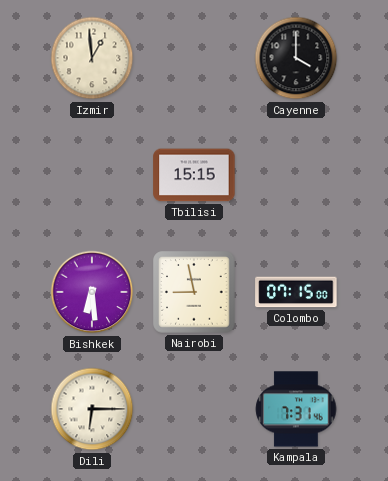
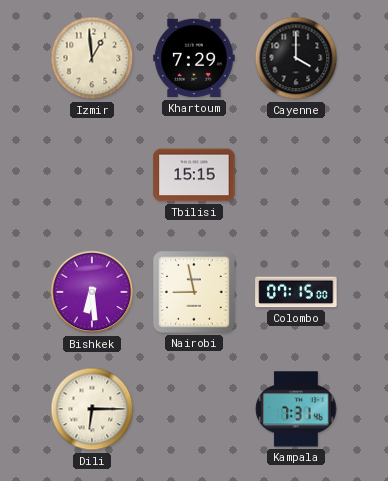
Khartoum: none -> 7:29
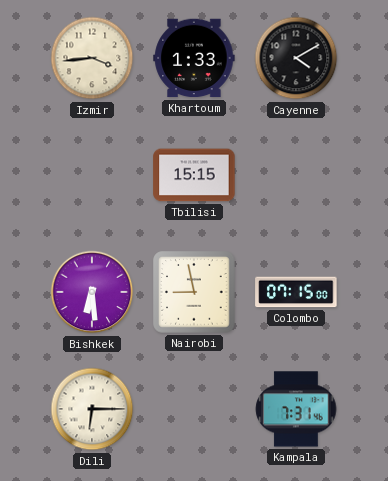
Izmir: 12:59 -> 3:44
Khartoum: 7:29 -> 1:33
Cayenne: 4:00 -> 4:10
